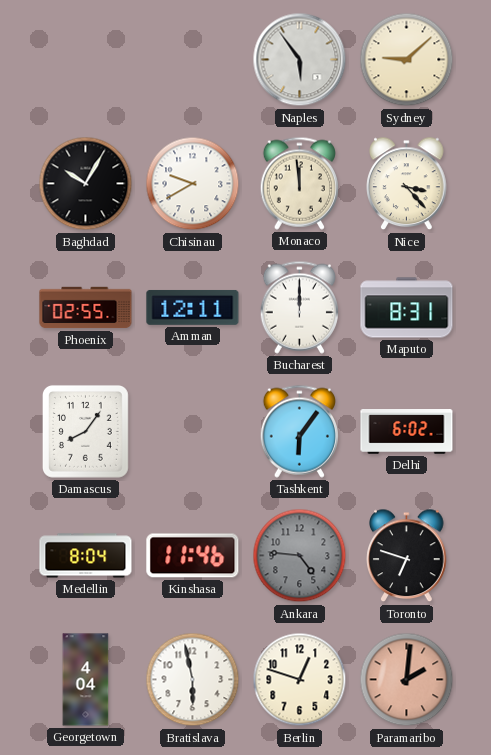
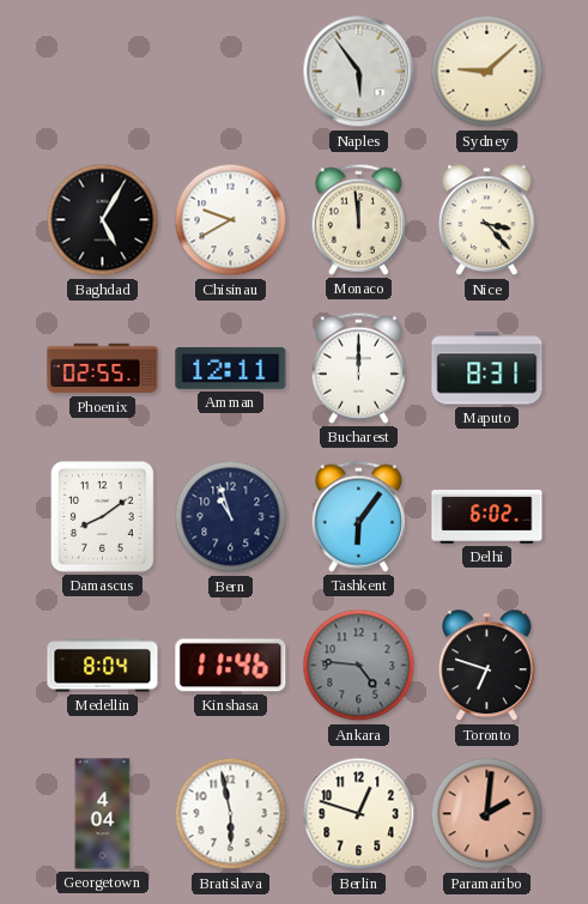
Baghdad: 10:05 -> 5:05
Damascus: 8:06 -> 8:09
Bern: none -> 10:57
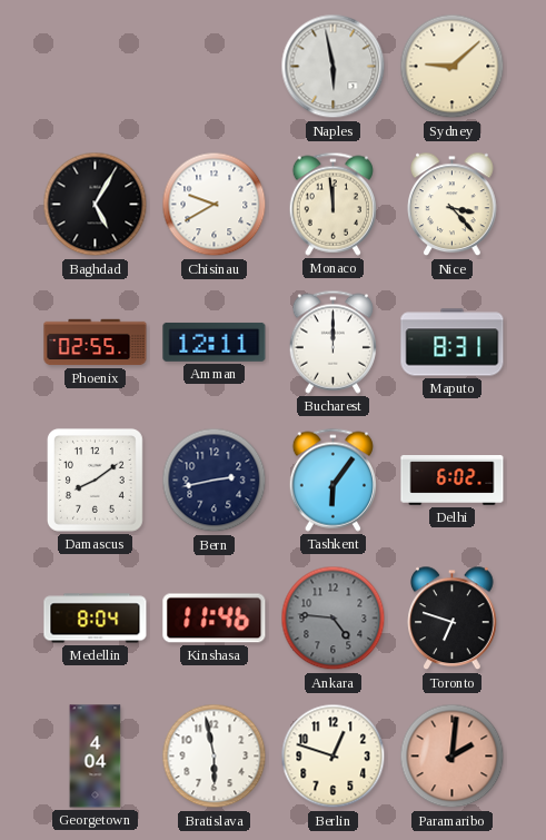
Naples: 5:54 -> 5:58
Bern: 10:57 -> 2:43
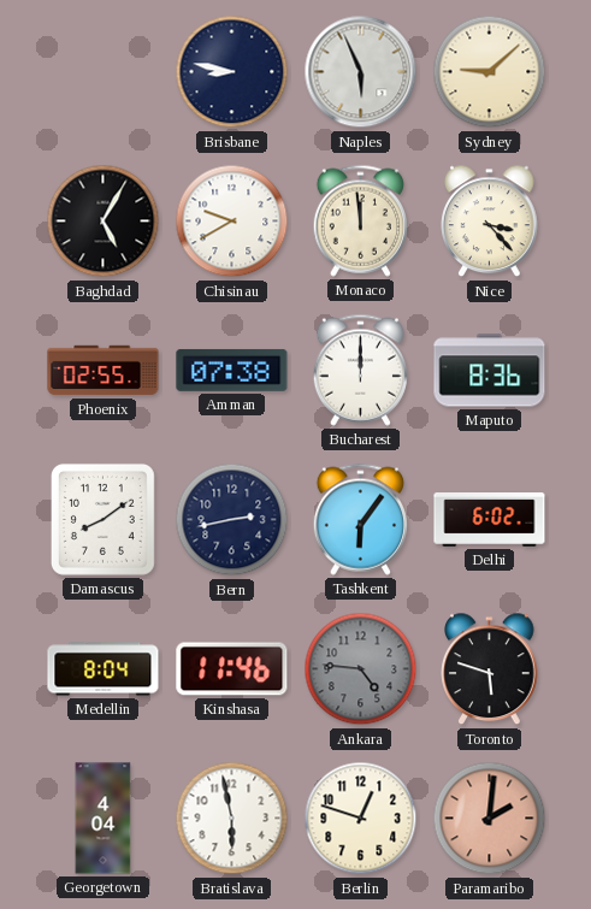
Brisbane: none -> 8:47
Naples: 5:58 -> 5:56
Amman: 12:11 -> 07:38
Maputo: 8:31 -> 8:36
Toronto: 6:48 -> 5:48
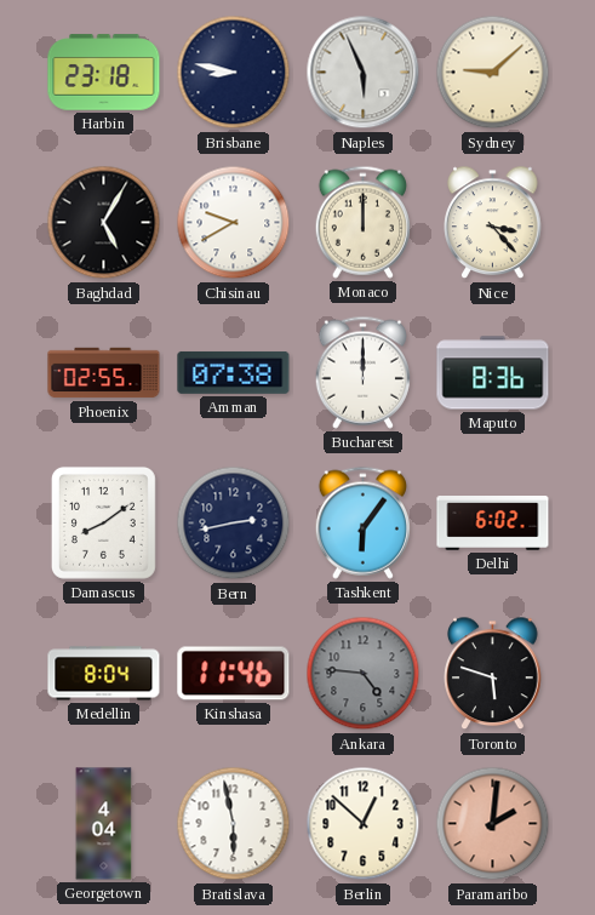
Harbin: none -> 23:18
Monaco: 11:59 -> 12:00
Berlin: 12:48 -> 12:52
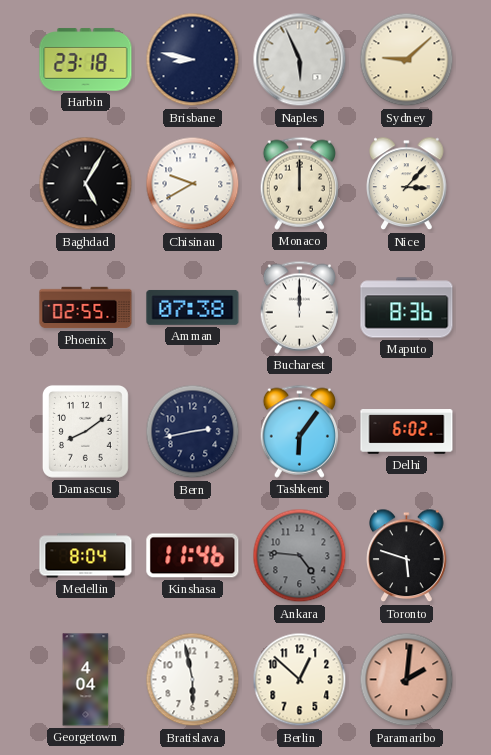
Nice: 3:23 -> 3:07
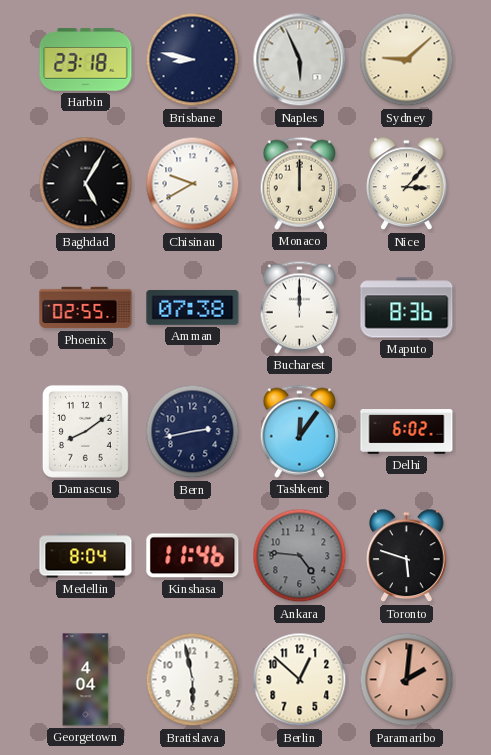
Tashkent: 6:06 -> 12:06
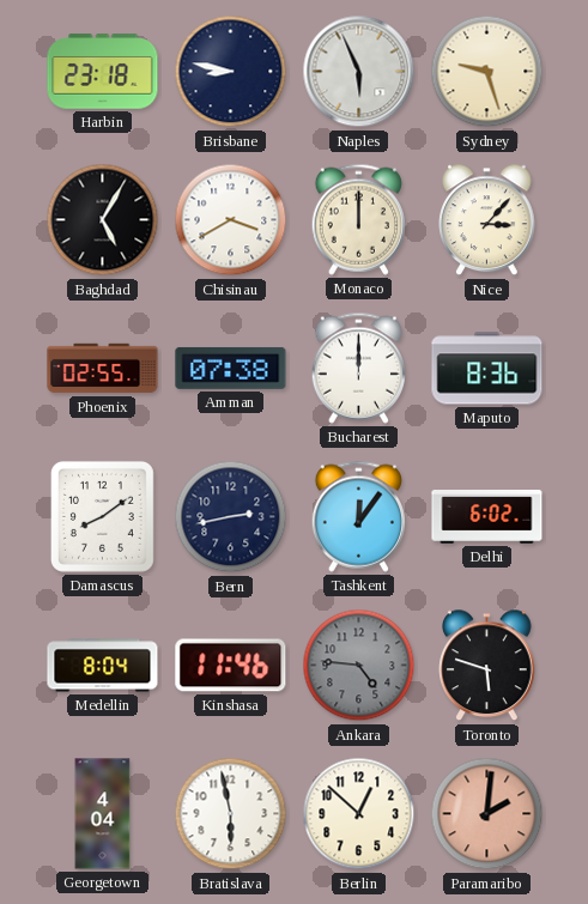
Sydney: 9:08 -> 9:27
Chisinau: 9:40 -> 3:40
